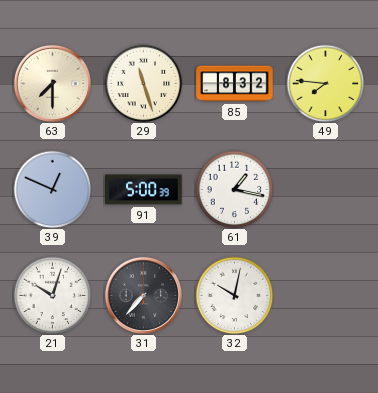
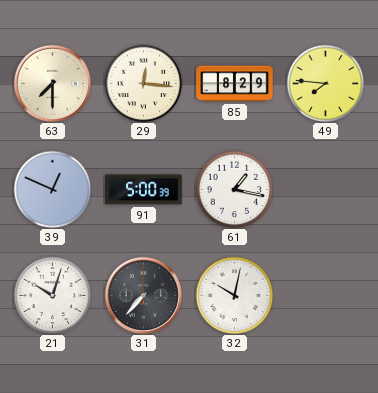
29: 11:27 -> 12:16
85: 8:32 -> 8:29
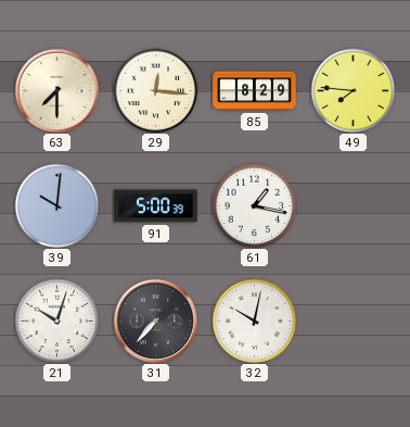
39: 12:49 -> 10:01
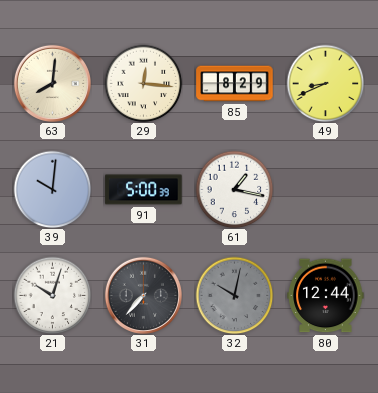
63: 7:30 -> 8:01
49: 7:46 -> 8:41
32 dial: white -> grey
80: none -> 12:44
